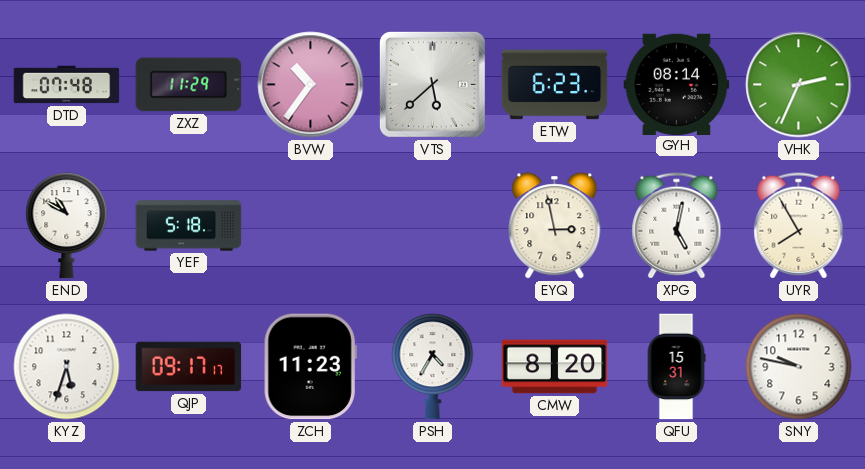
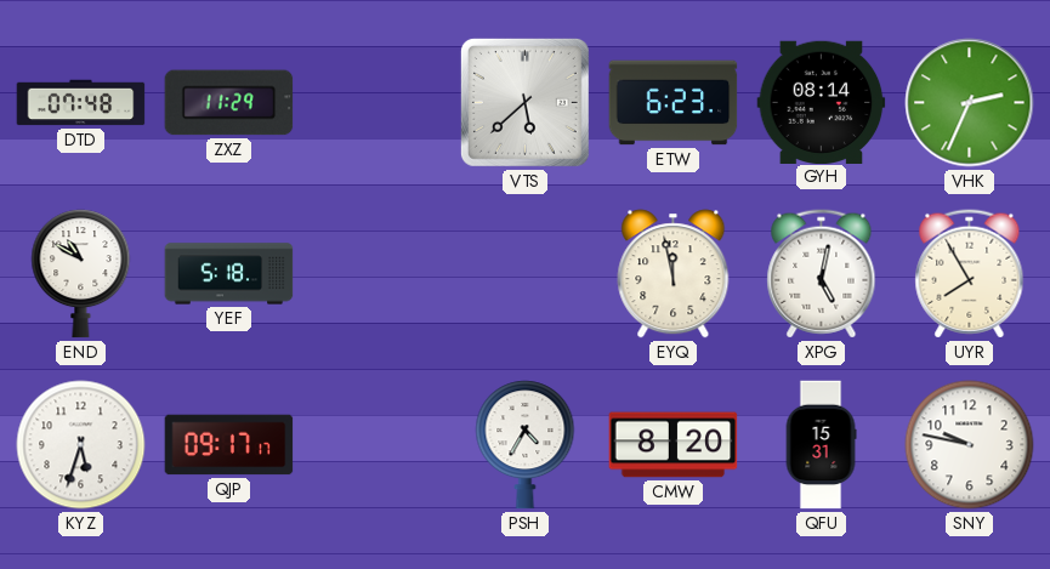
BVW: 10:36 -> none
EYQ: 2:58 -> 11:58
ZCH: 11:23 -> none
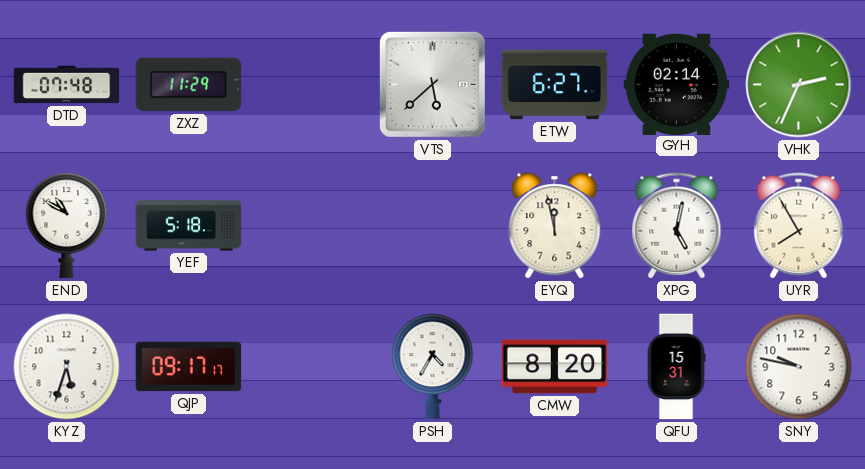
ETW: 6:23 -> 6:27
GYH: 08:14 -> 02:14
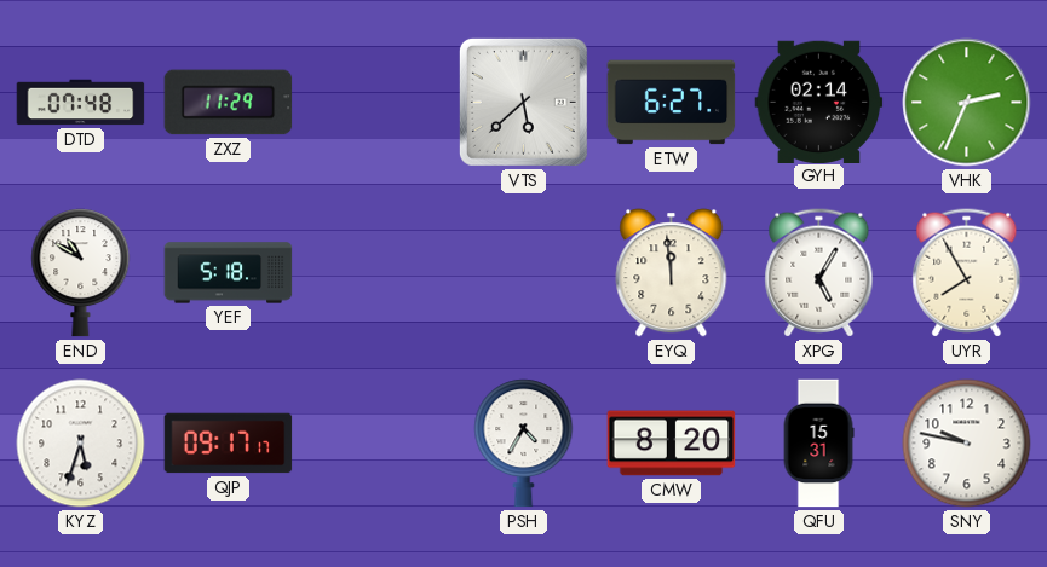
EYQ: 11:58 -> 11:59
XPG: 5:02 -> 5:05
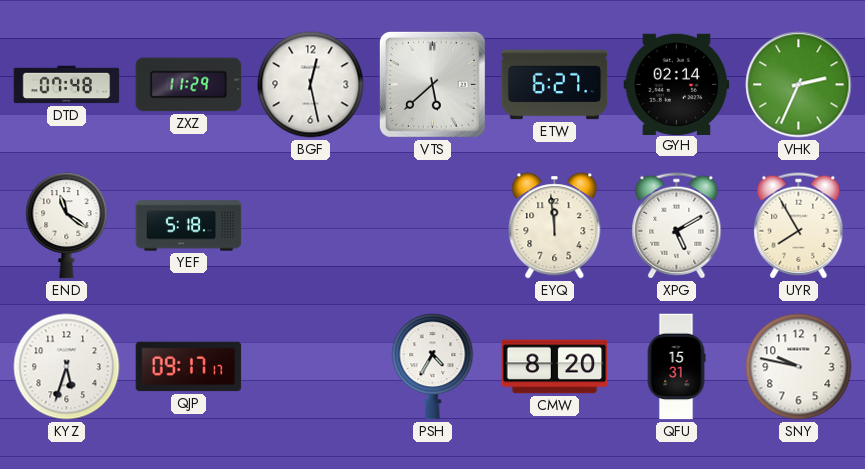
BGF: none -> 12:28
END: 10:50 -> 11:21
XPG: 5:05 -> 5:10
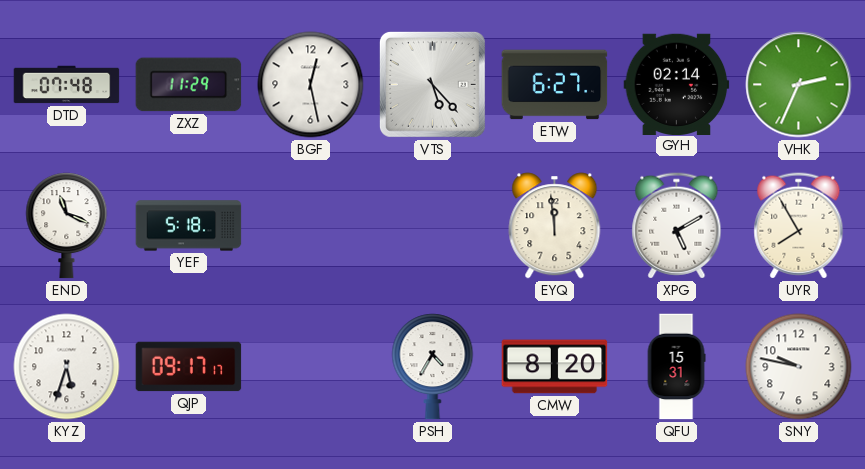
VTS: 5:38 -> 5:23
END: 11:21 -> 11:19
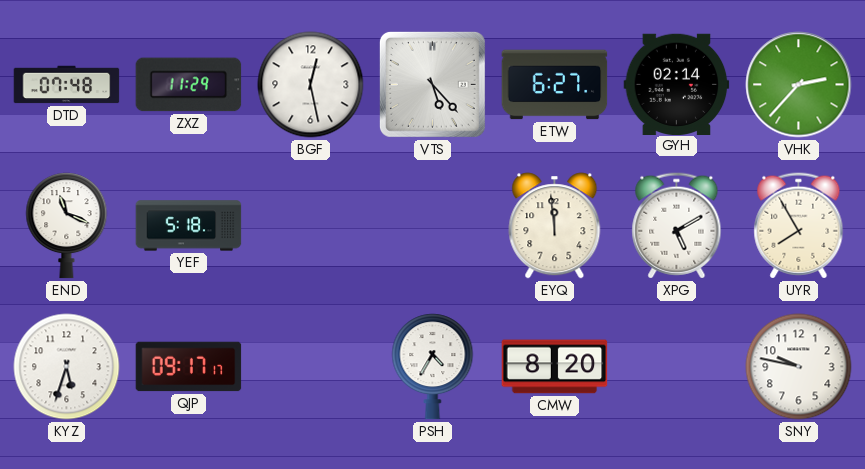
VHK: 2:34 -> 2:37
QFU: 15:31 -> none
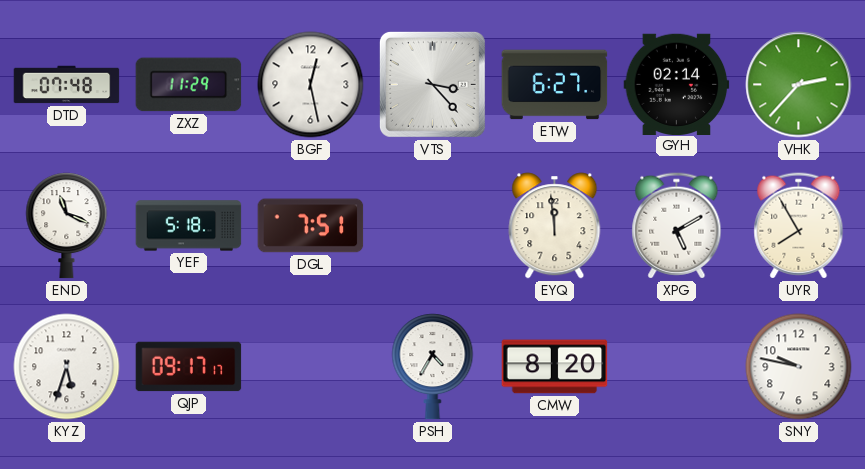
VTS: 5:23 -> 3:23
DGL: none -> 7:51
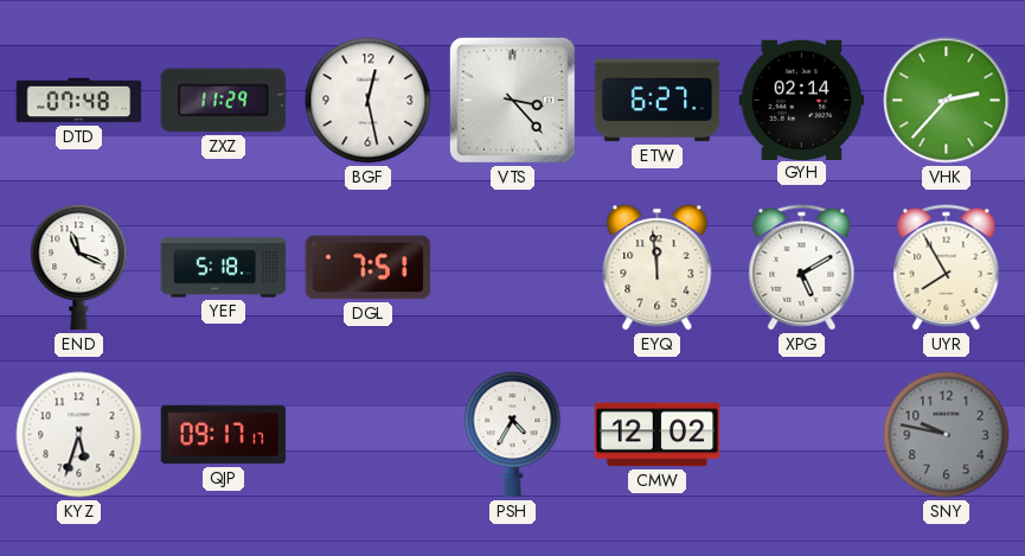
CMW: 8:20 -> 12:02
SNY dial: white -> grey
